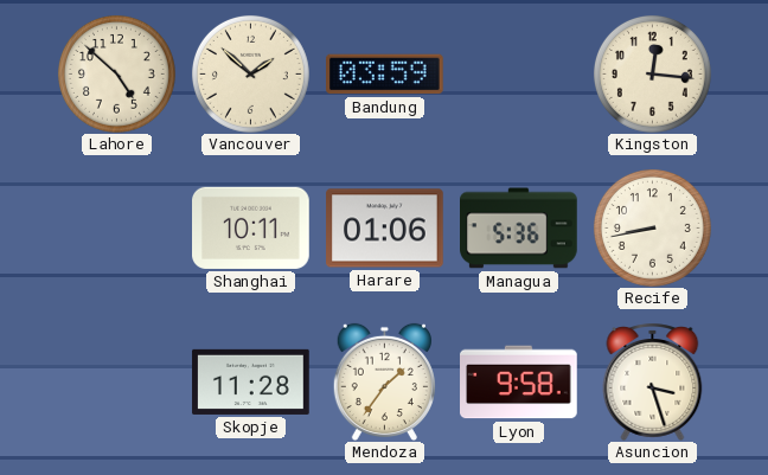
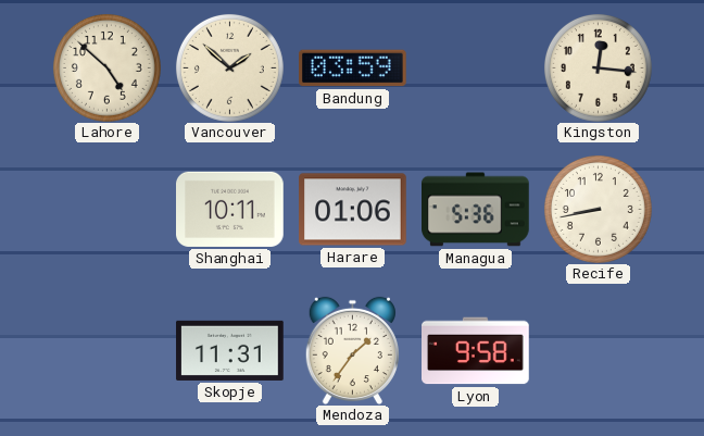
Skopje: 11:28 -> 11:31
Asuncion: 3:27 -> none
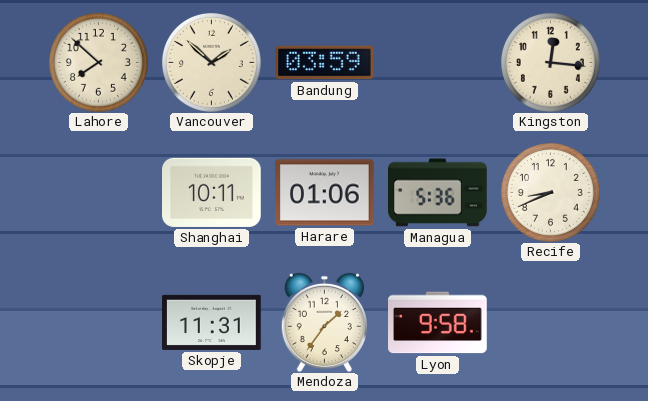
Lahore: 4:52 -> 7:52
Recife: 8:43 -> 8:41
